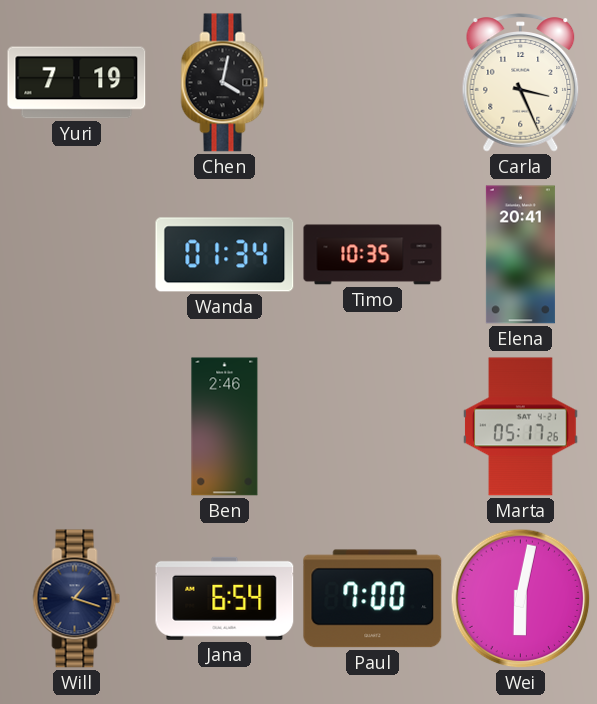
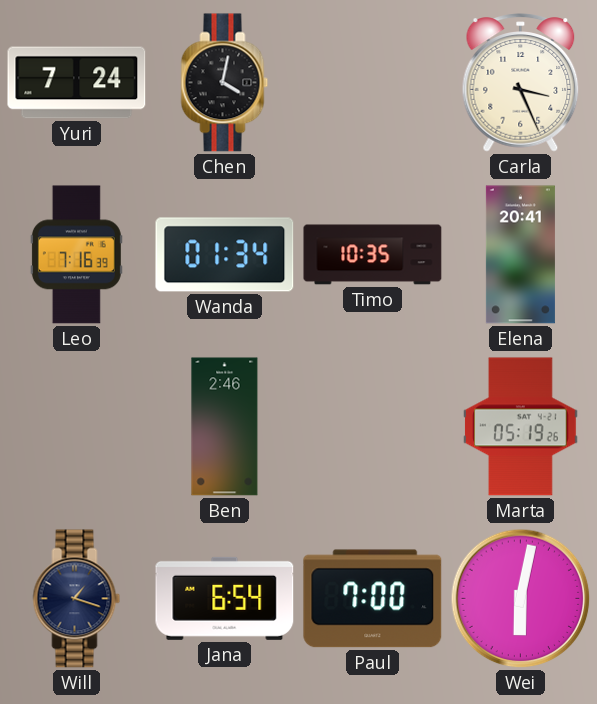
Yuri: 7:19 -> 7:24
Leo: none -> 7:16
Marta: 05:17 -> 05:19
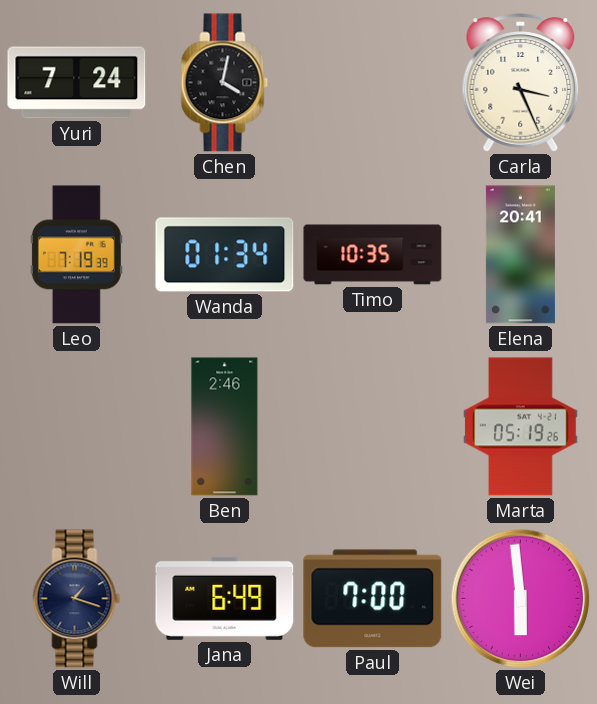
Leo: 7:16 -> 7:19
Jana: 6:54 -> 6:49
Wei: 6:02 -> 5:59
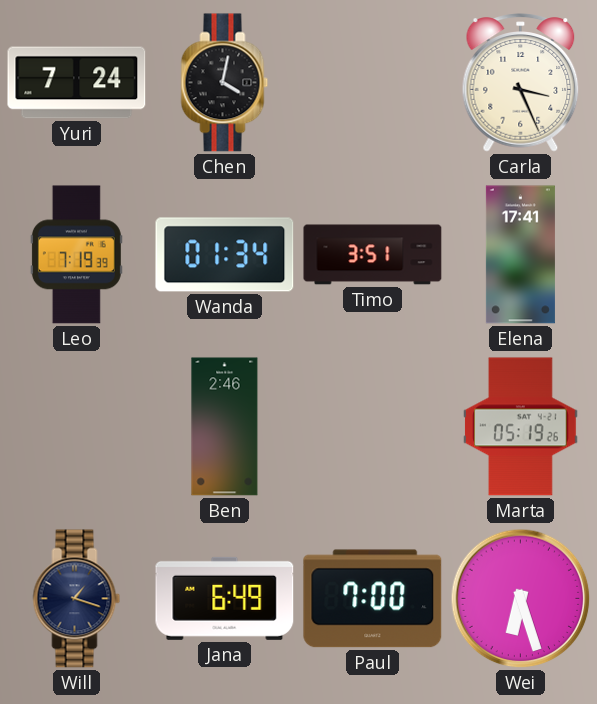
Timo: 10:35 -> 3:51
Elena: 20:41 -> 17:41
Wei: 5:59 -> 6:27
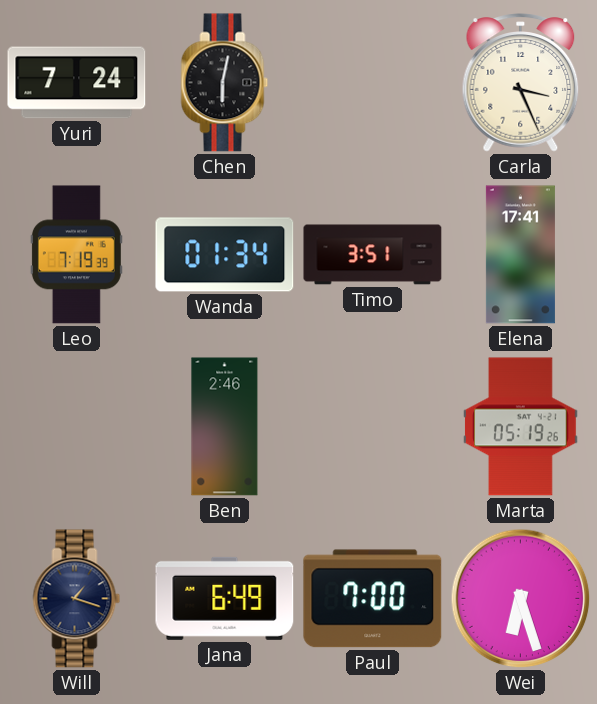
Chen: 4:02 -> 6:02
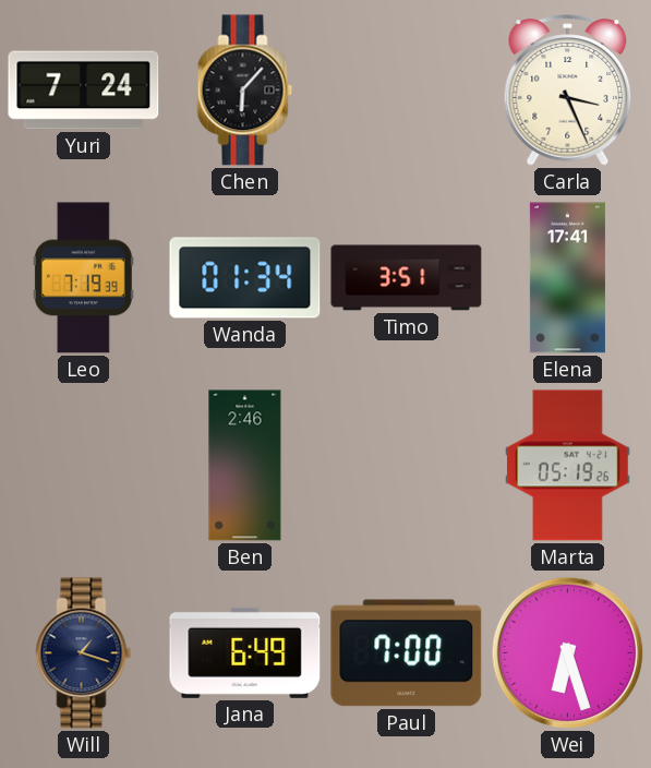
Chen: 6:02 -> 6:07
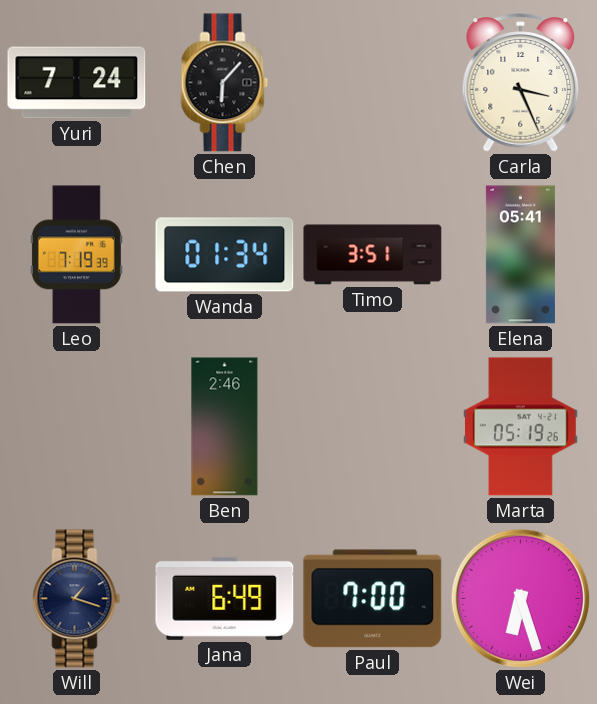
Elena: 17:41 -> 05:41
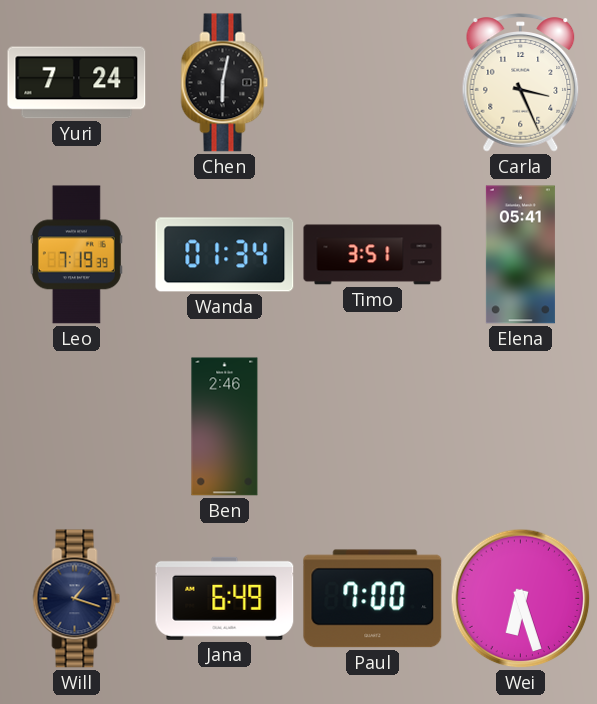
Chen: 6:07 -> 6:02
Marta: 05:19 -> none
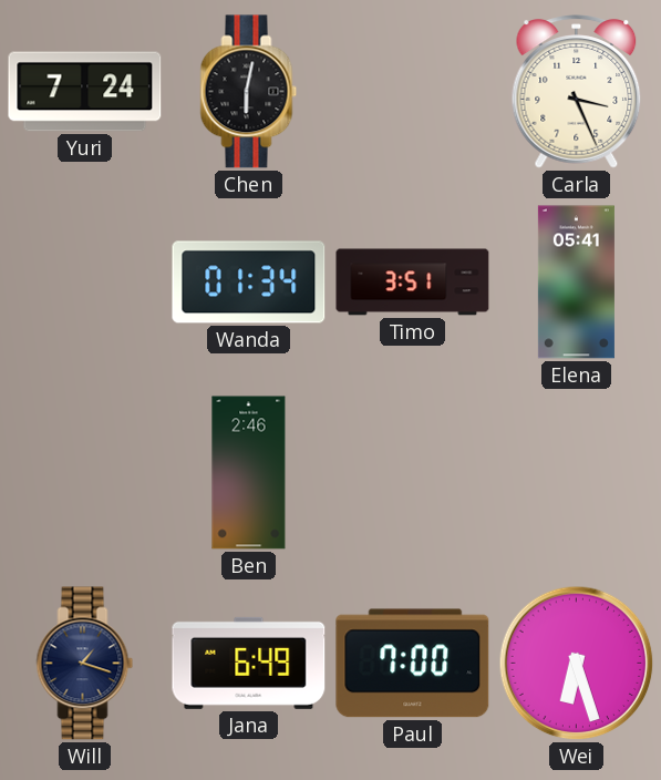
Leo: 7:19 -> none
